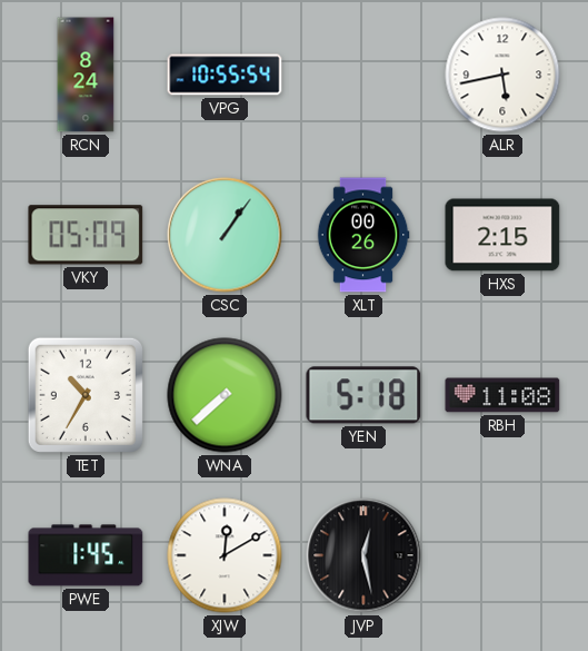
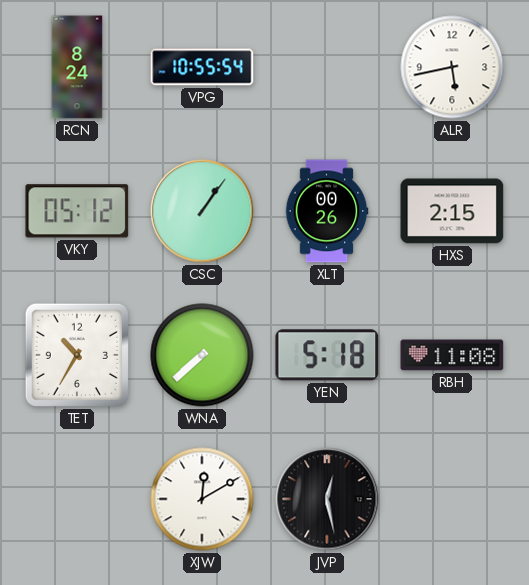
VKY: 05:09 -> 05:12
PWE: 1:45 -> none
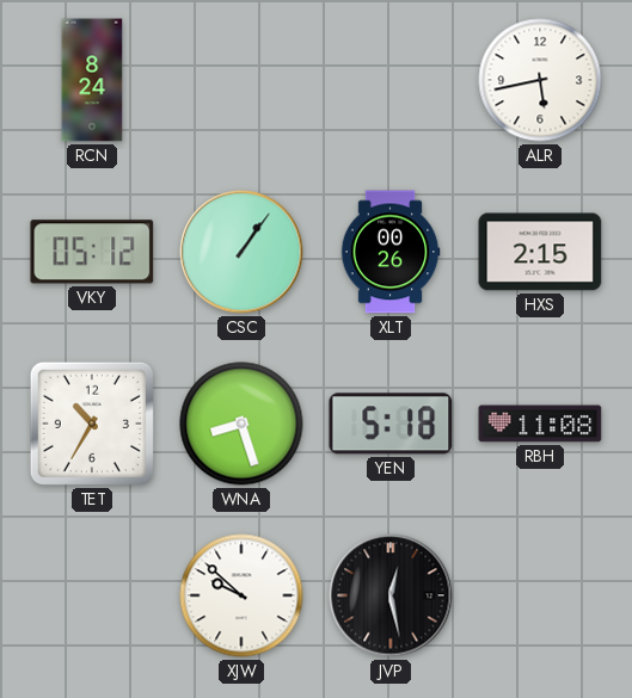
VPG: 10:55 -> none
WNA: 7:38 -> 8:27
XJW: 12:10 -> 9:52
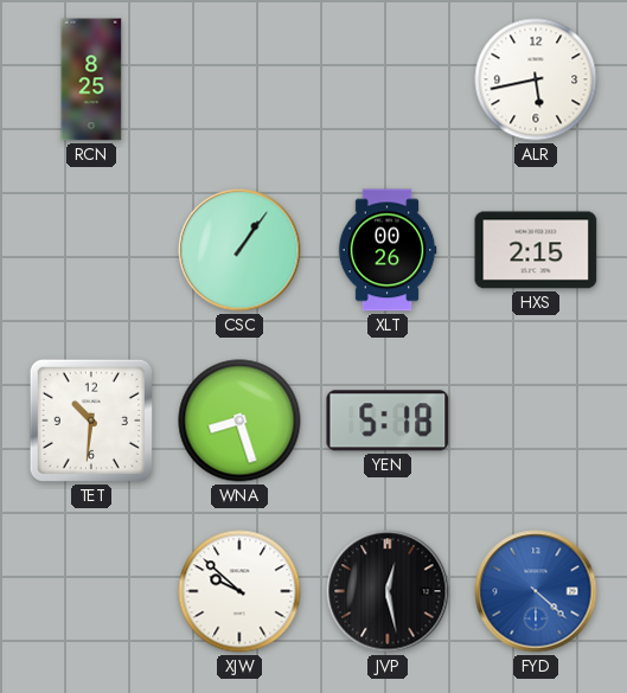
RCN: 8:24 -> 8:25
VKY: 05:12 -> none
TET: 10:35 -> 10:31
RBH: 11:08 -> none
FYD: none -> 4:22
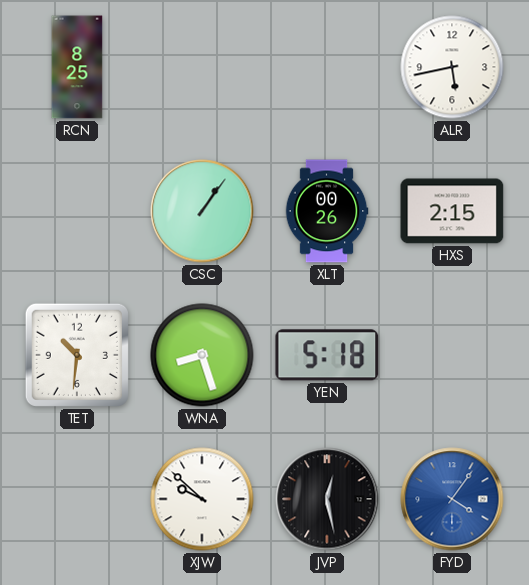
FYD: 4:22 -> 4:06
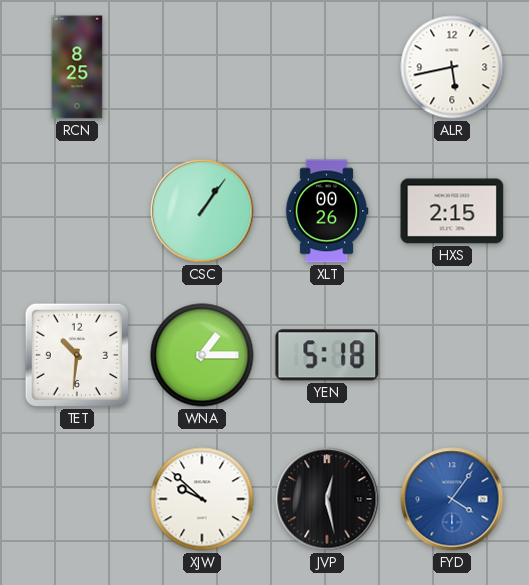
WNA: 8:27 -> 1:15
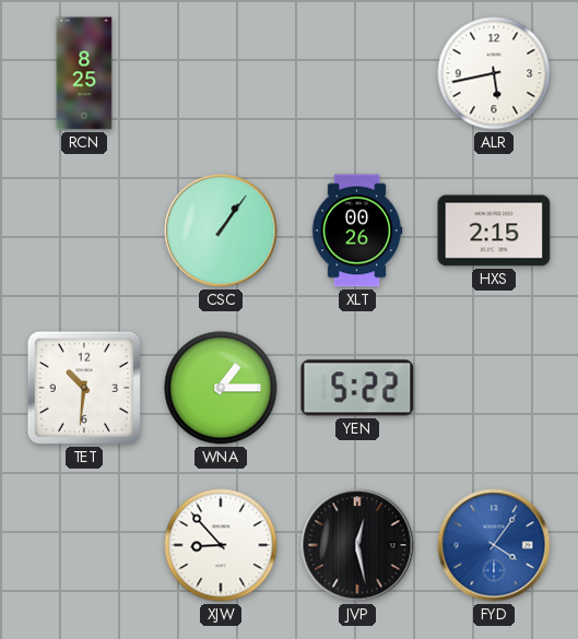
YEN: 5:18 -> 5:22
XJW: 9:52 -> 8:53
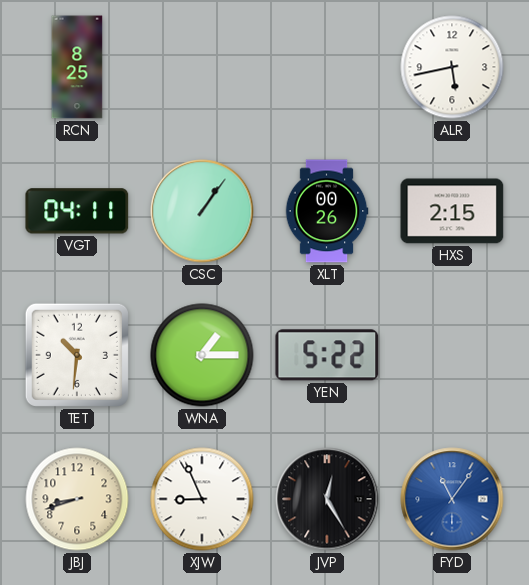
VGT: none -> 04:11
JBJ: none -> 8:42
XJW: 8:53 -> 8:56
JVP: 12:28 -> 12:25
FYD: 4:06 -> 11:06
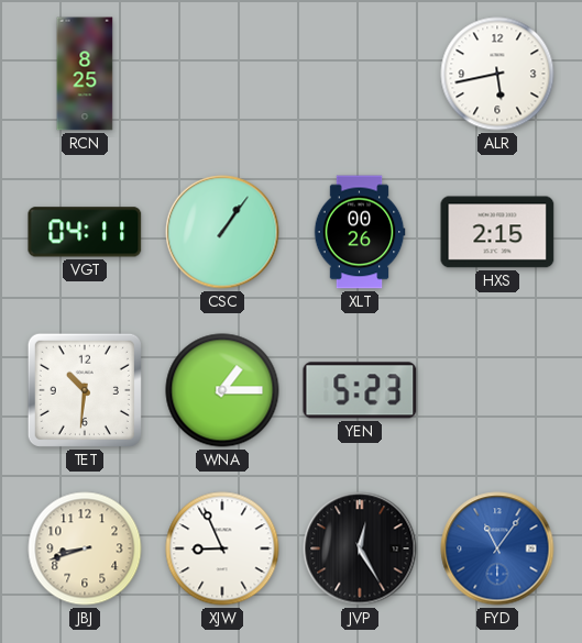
YEN: 5:22 -> 5:23
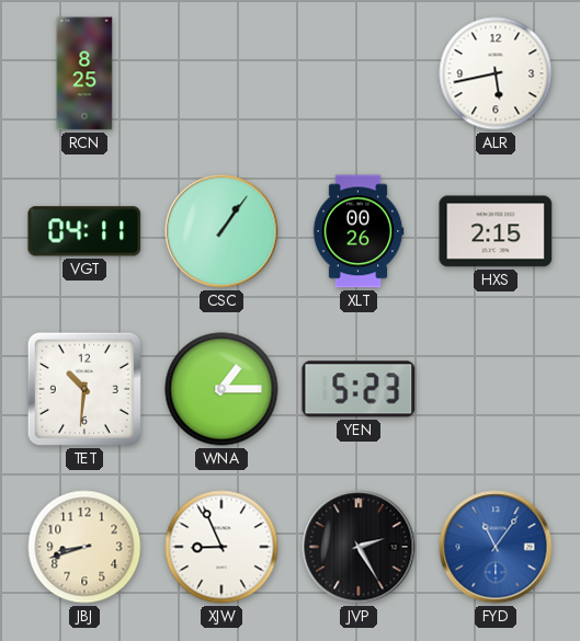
JVP: 12:25 -> 2:25
